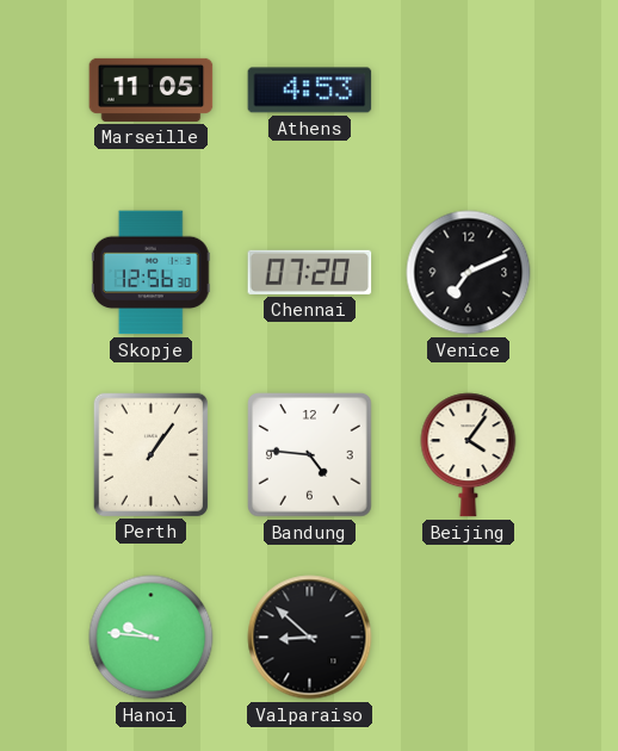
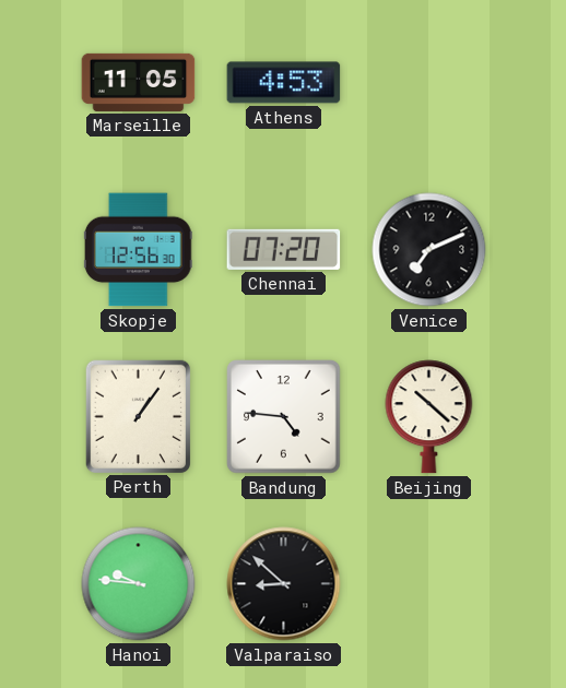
Beijing: 4:06 -> 10:22
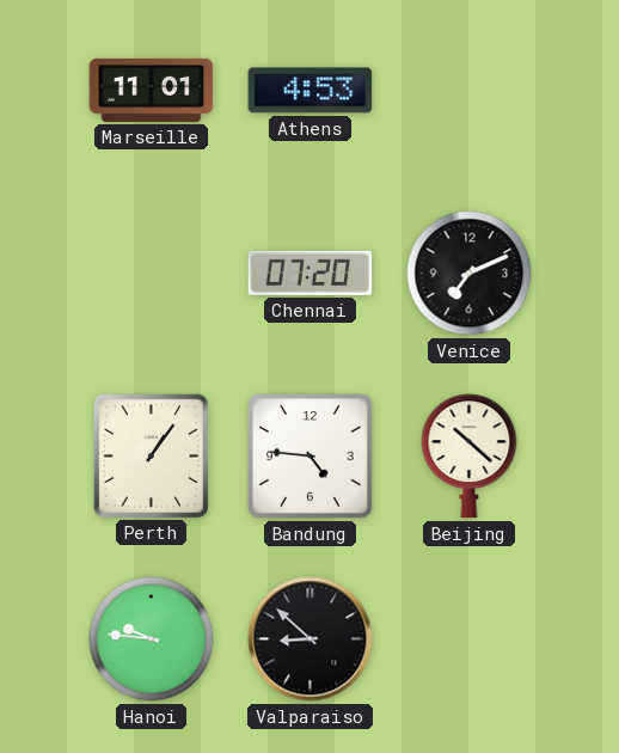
Marseille: 11:05 -> 11:01
Skopje: 12:56 -> none
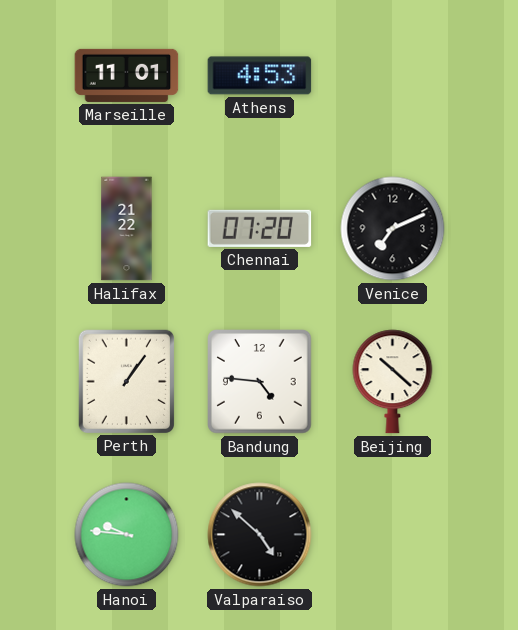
Halifax: none -> 21:22
Valparaiso: 8:52 -> 4:52
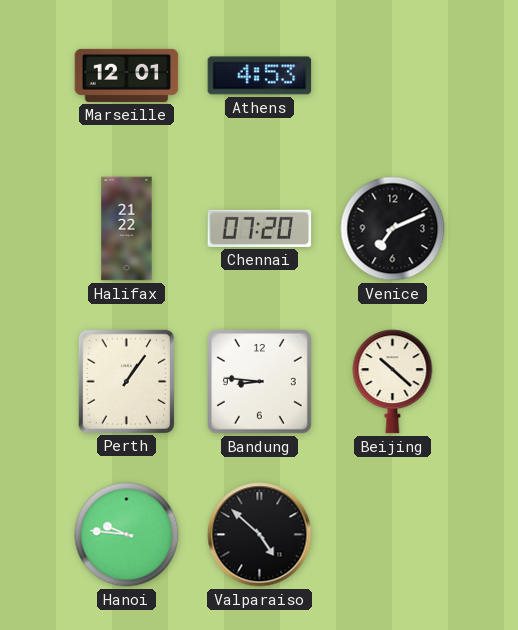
Marseille: 11:01 -> 12:01
Bandung: 4:46 -> 8:46
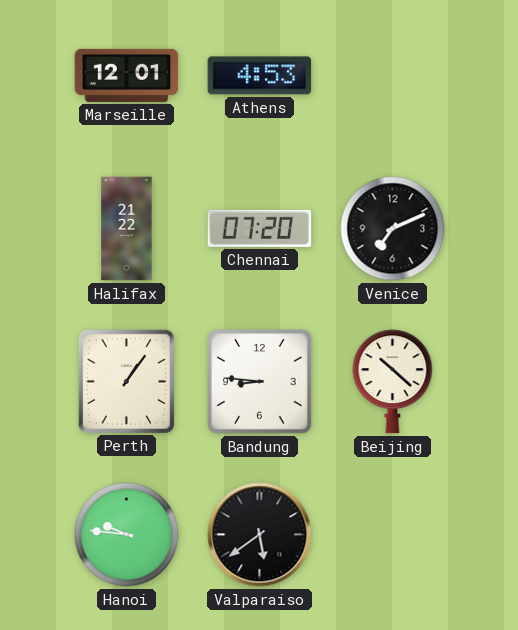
Valparaiso: 4:52 -> 5:39
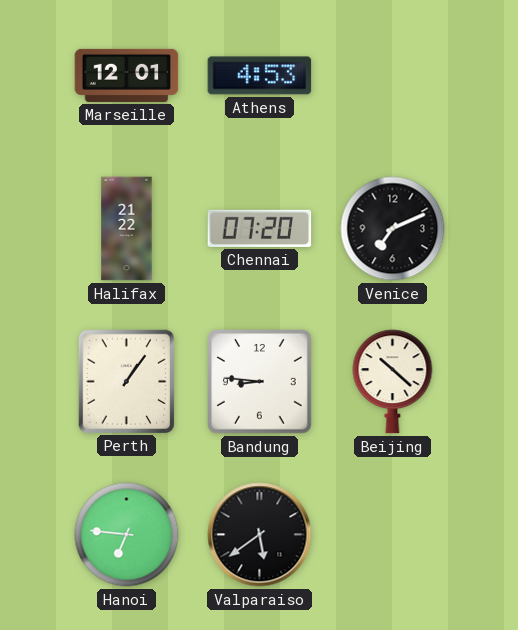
Hanoi: 9:46 -> 6:46
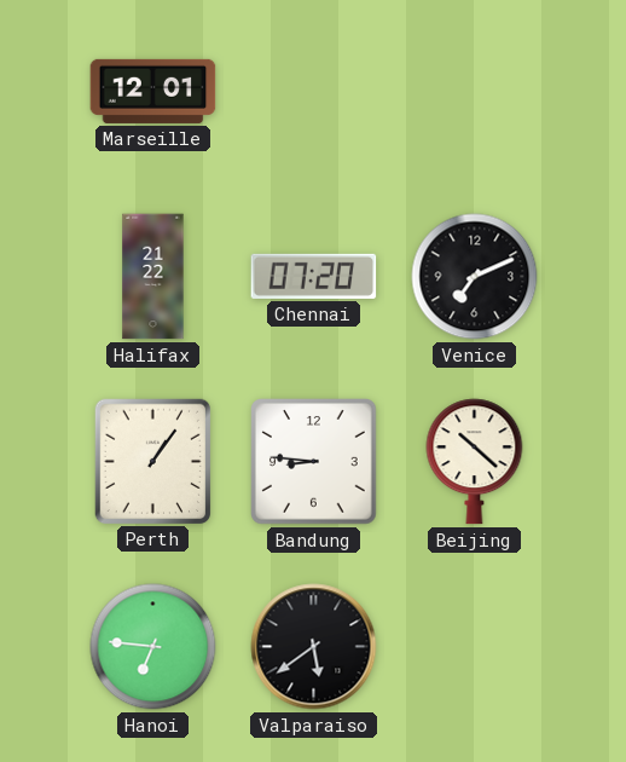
Athens: 4:53 -> none
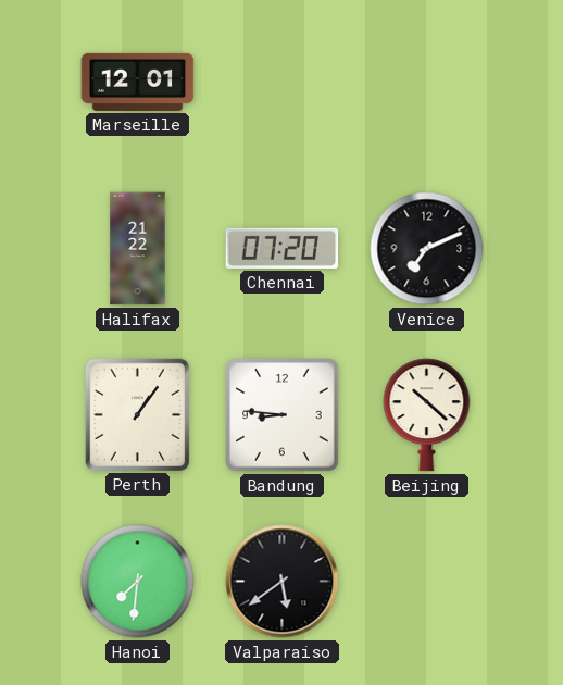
Hanoi: 6:46 -> 7:31
